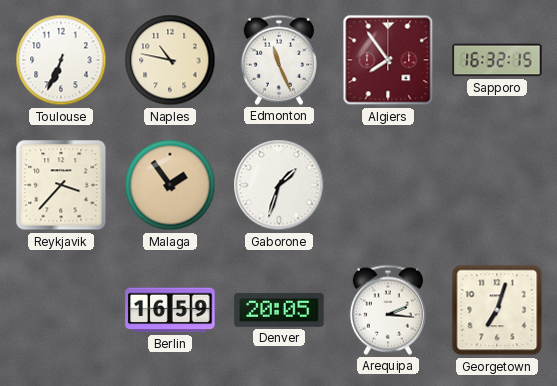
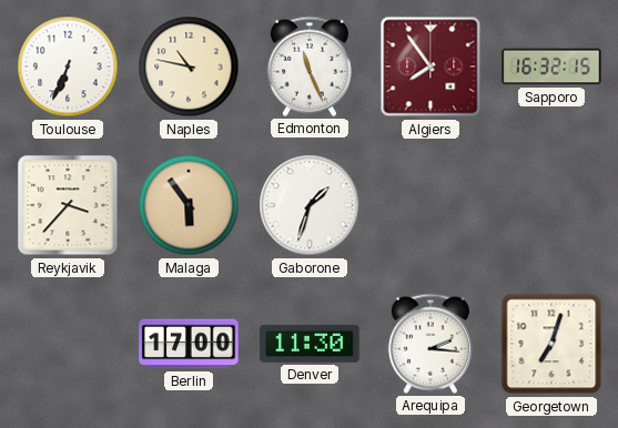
Malaga: 1:54 -> 5:54
Berlin: 16:59 -> 17:00
Denver: 20:05 -> 11:30
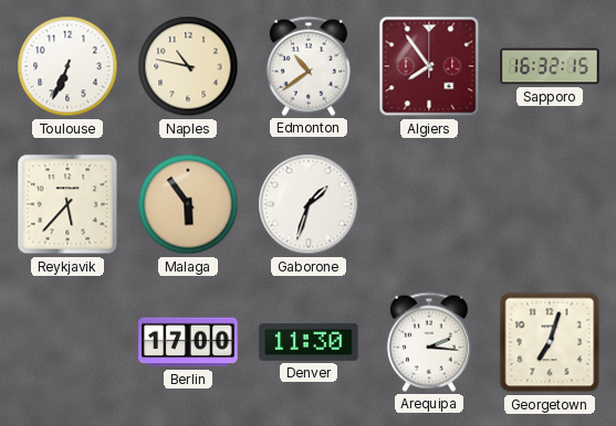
Edmonton: 11:26 -> 10:39
Reykjavik: 3:37 -> 5:37
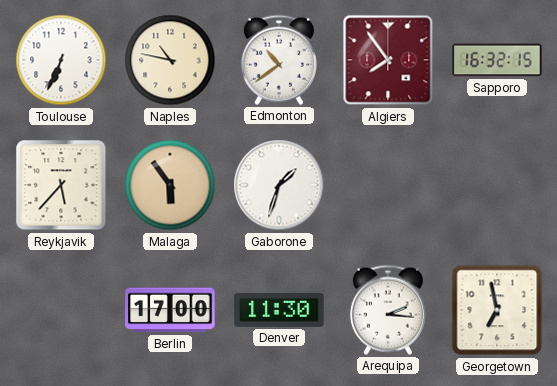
Georgetown: 7:03 -> 6:58
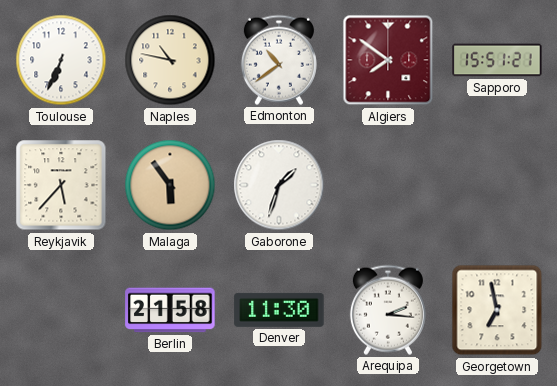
Algiers: 7:54 -> 7:51
Sapporo: 16:32 -> 15:51
Berlin: 17:00 -> 21:58
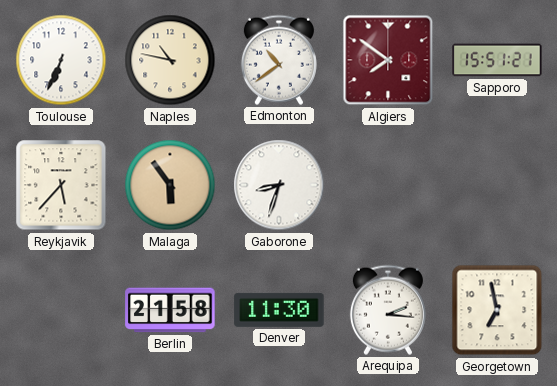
Gaborone: 1:33 -> 8:33
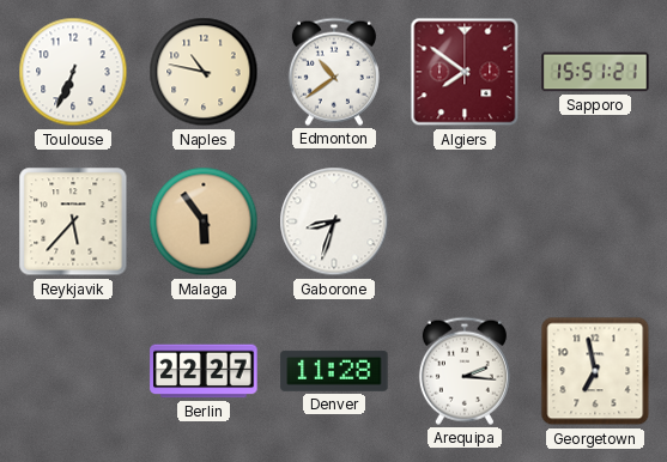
Berlin: 21:58 -> 22:27
Denver: 11:30 -> 11:28
